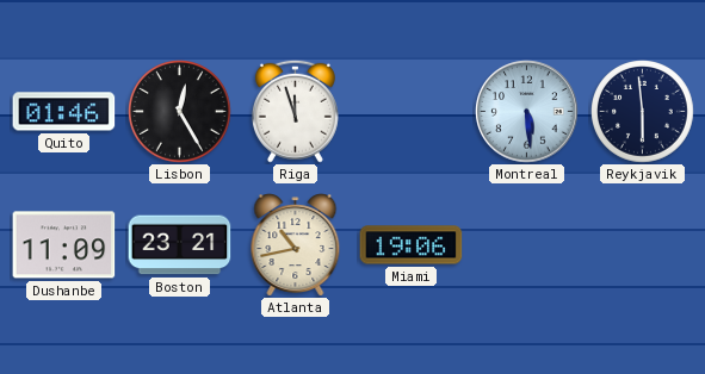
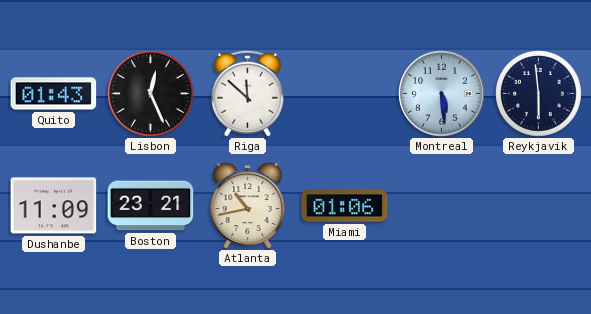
Quito: 01:46 -> 01:43
Lisbon: 12:25 -> 12:26
Riga: 11:57 -> 11:52
Miami: 19:06 -> 01:06
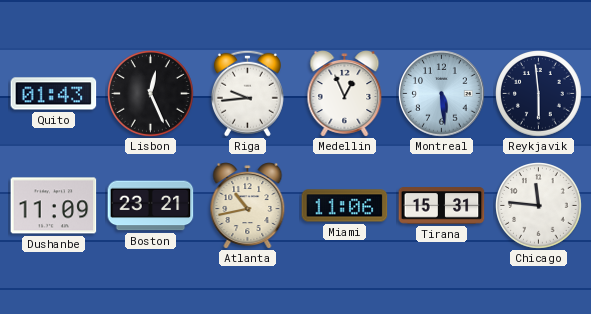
Riga: 11:52 -> 9:44
Medellin: none -> 12:56
Miami: 01:06 -> 11:06
Tirana: none -> 15:31
Chicago: none -> 11:46
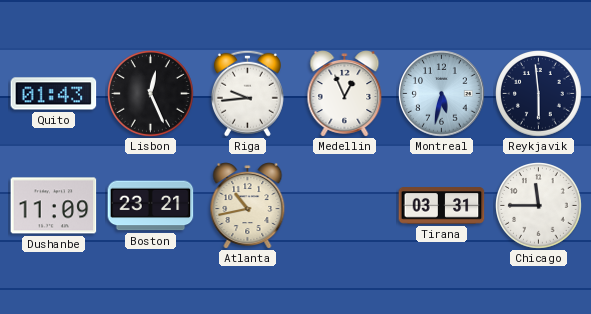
Montreal: 5:29 -> 5:32
Miami: 11:06 -> none
Tirana: 15:31 -> 03:31
Chicago: 11:46 -> 11:45
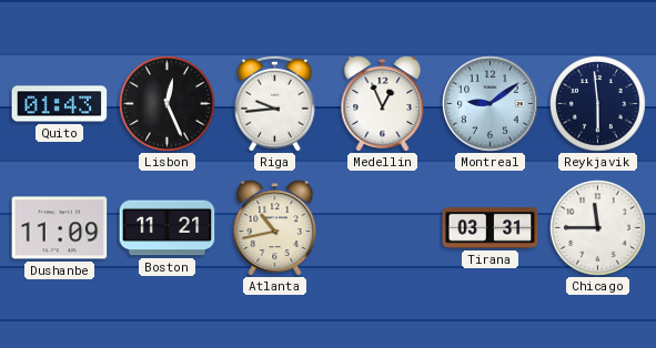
Montreal: 5:32 -> 9:09
Boston: 23:21 -> 11:21
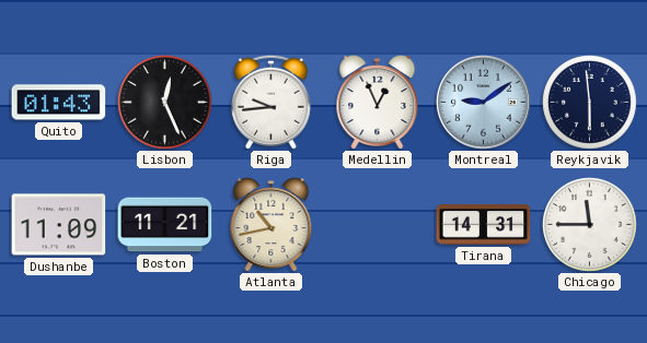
Tirana: 03:31 -> 14:31
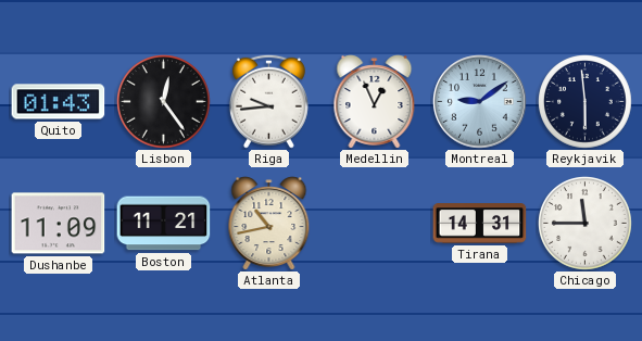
Lisbon: 12:26 -> 12:24
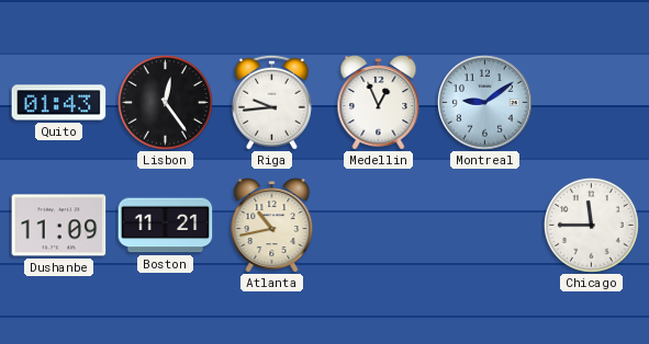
Reykjavik: 5:59 -> none
Tirana: 14:31 -> none
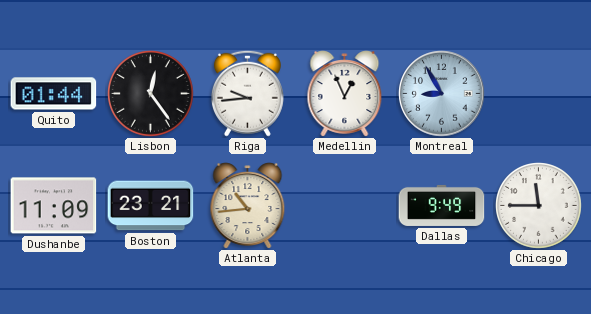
Quito: 01:43 -> 01:44
Montreal: 9:09 -> 8:55
Boston: 11:21 -> 23:21
Atlanta: 10:43 -> 10:44
Dallas: none -> 9:49
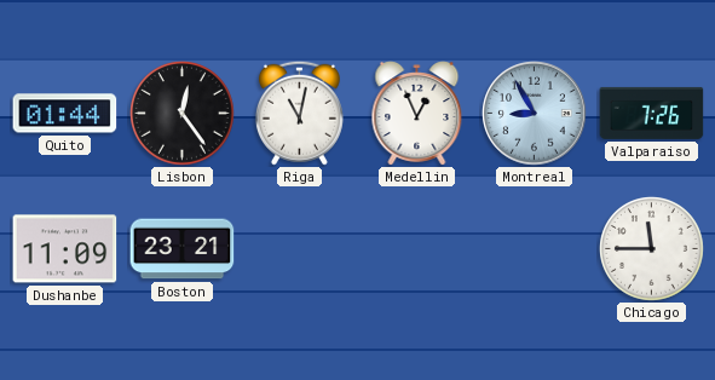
Riga: 9:44 -> 11:02
Valparaiso: none -> 7:26
Atlanta: 10:44 -> none
Dallas: 9:49 -> none
